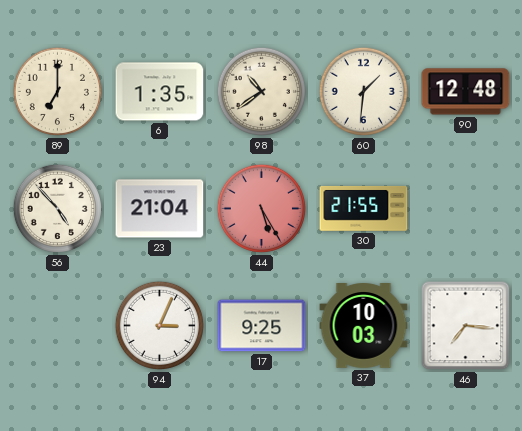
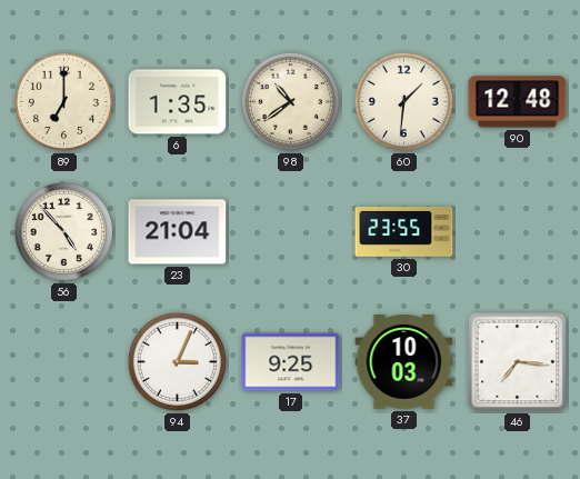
44: 5:25 -> none
30: 21:55 -> 23:55
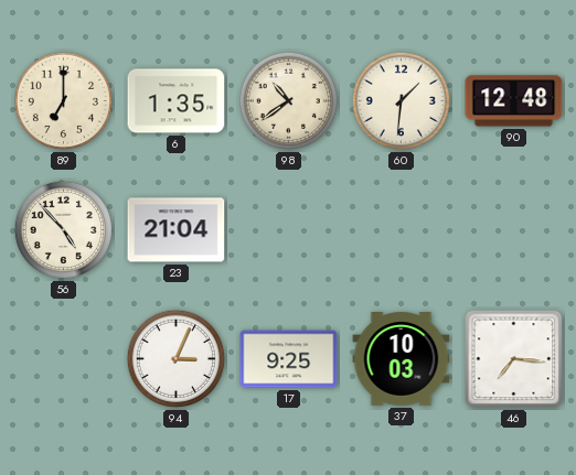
30: 23:55 -> none
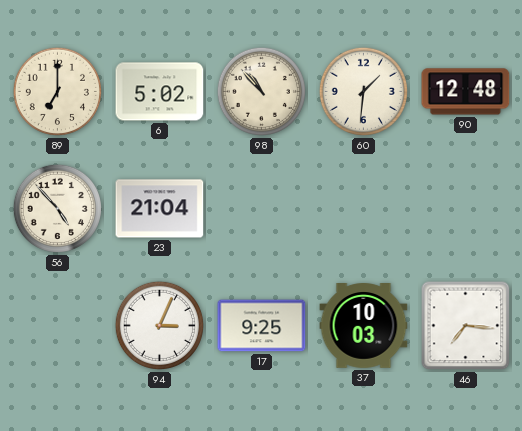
6: 1:35 -> 5:02
98: 10:39 -> 10:53
